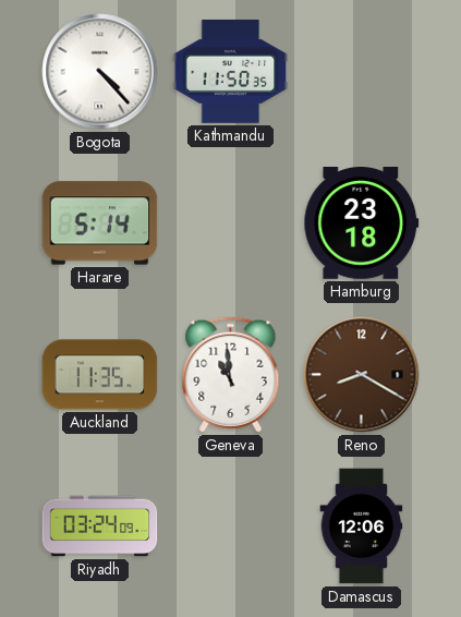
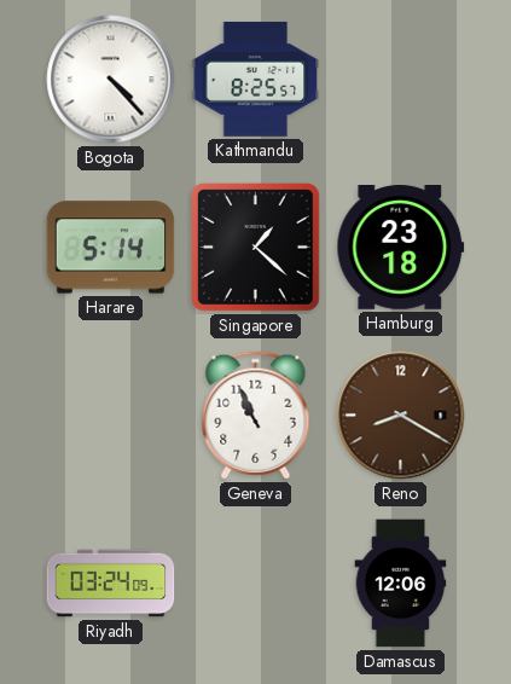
Kathmandu: 11:50 -> 8:25
Singapore: none -> 1:22
Auckland: 11:35 -> none
Geneva: 10:59 -> 10:56
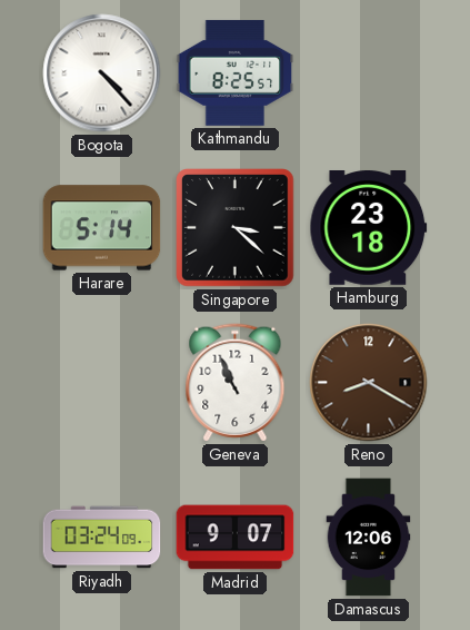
Singapore: 1:22 -> 3:22
Madrid: none -> 9:07
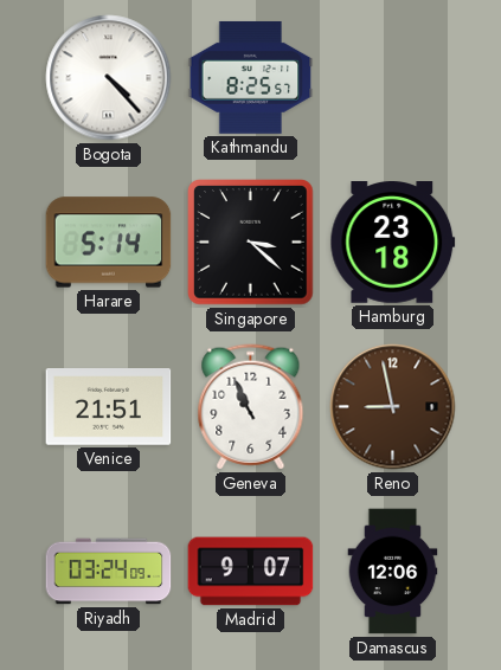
Venice: none -> 21:51
Reno: 8:20 -> 8:58
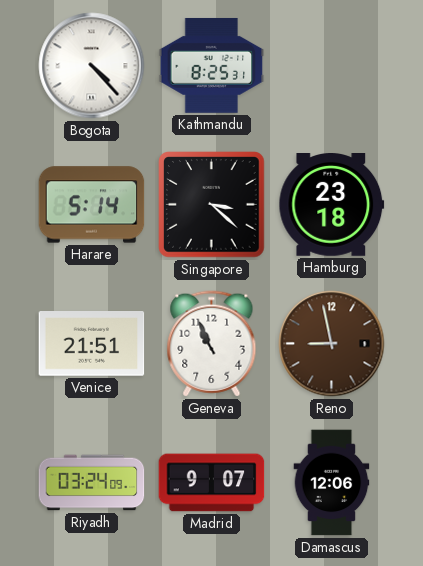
Kathmandu: 8:25:57 -> 8:25:31
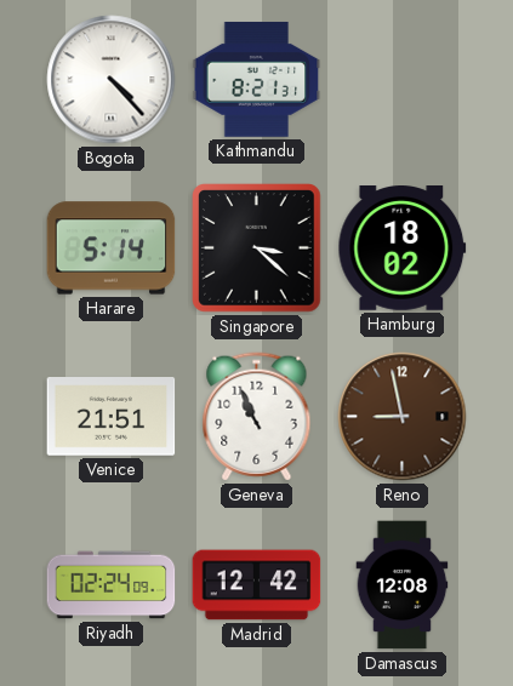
Kathmandu: 8:25 -> 8:21
Hamburg: 23:18 -> 18:02
Riyadh: 03:24 -> 02:24
Madrid: 9:07 -> 12:42
Damascus: 12:06 -> 12:08
